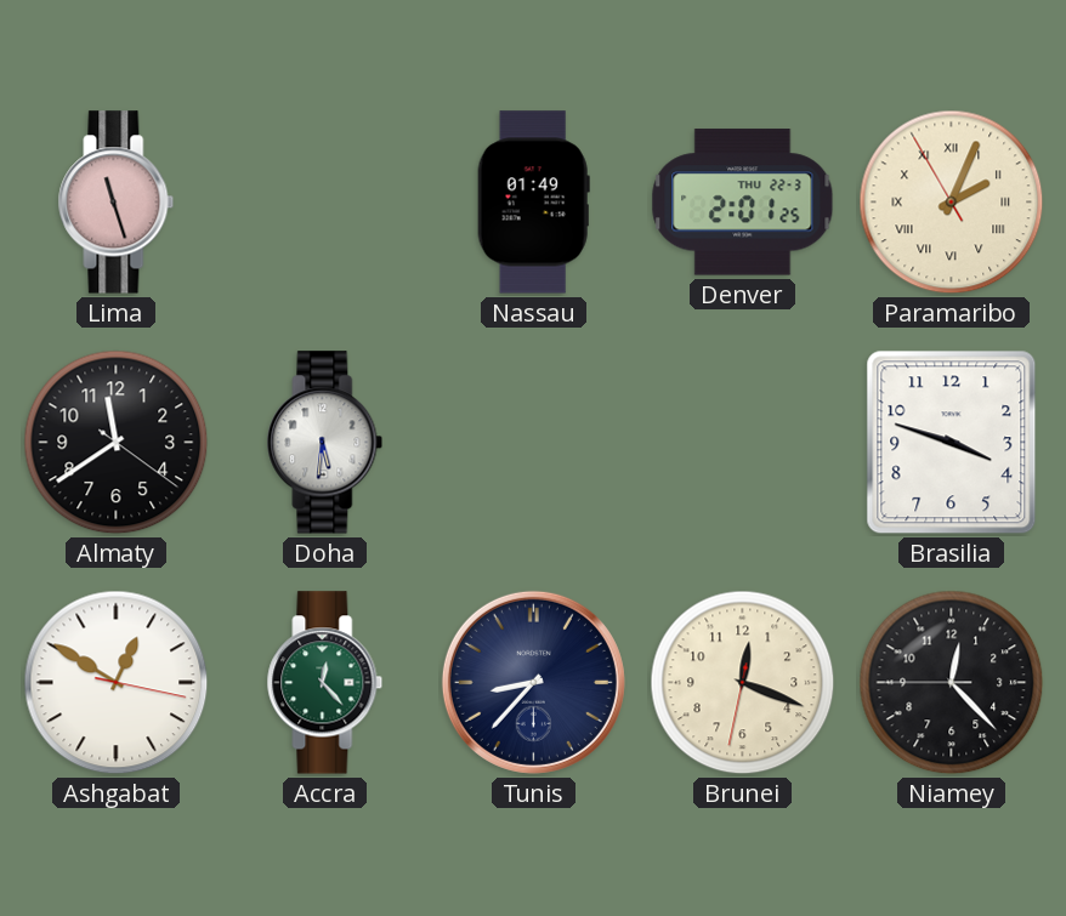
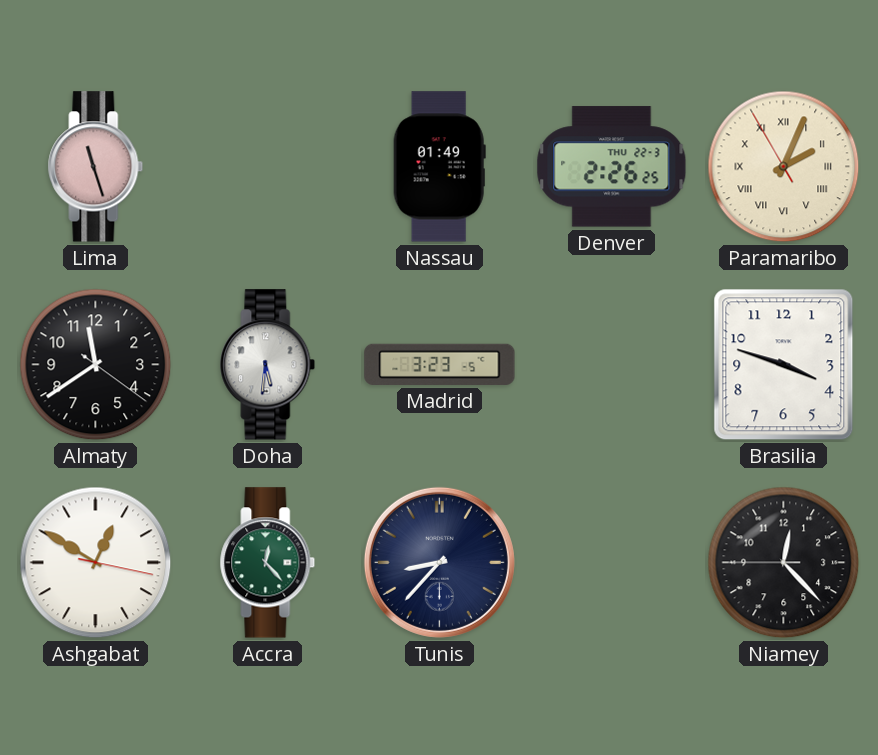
Denver: 2:01 -> 2:26
Madrid: none -> 3:23
Brunei: 12:18 -> none
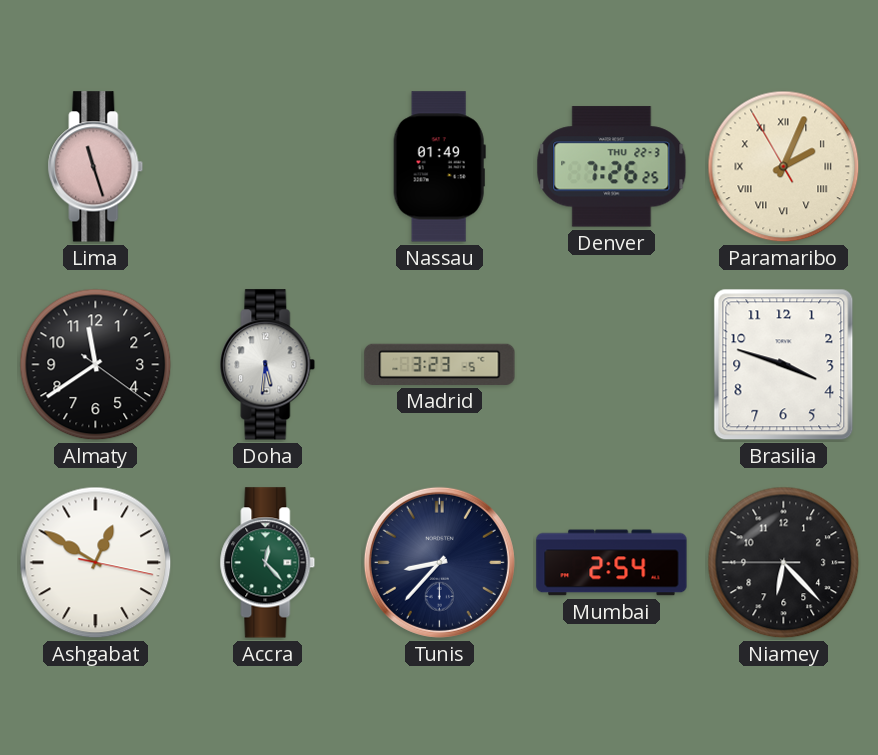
Denver: 2:26 -> 7:26
Mumbai: none -> 2:54
Niamey: 12:22 -> 6:22
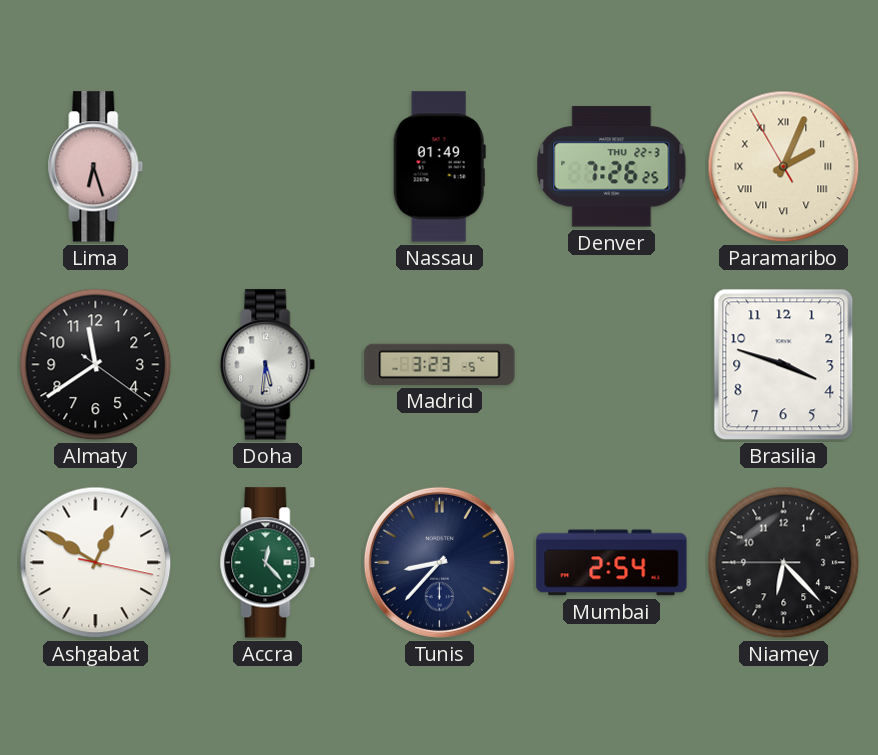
Lima: 11:27 -> 6:27
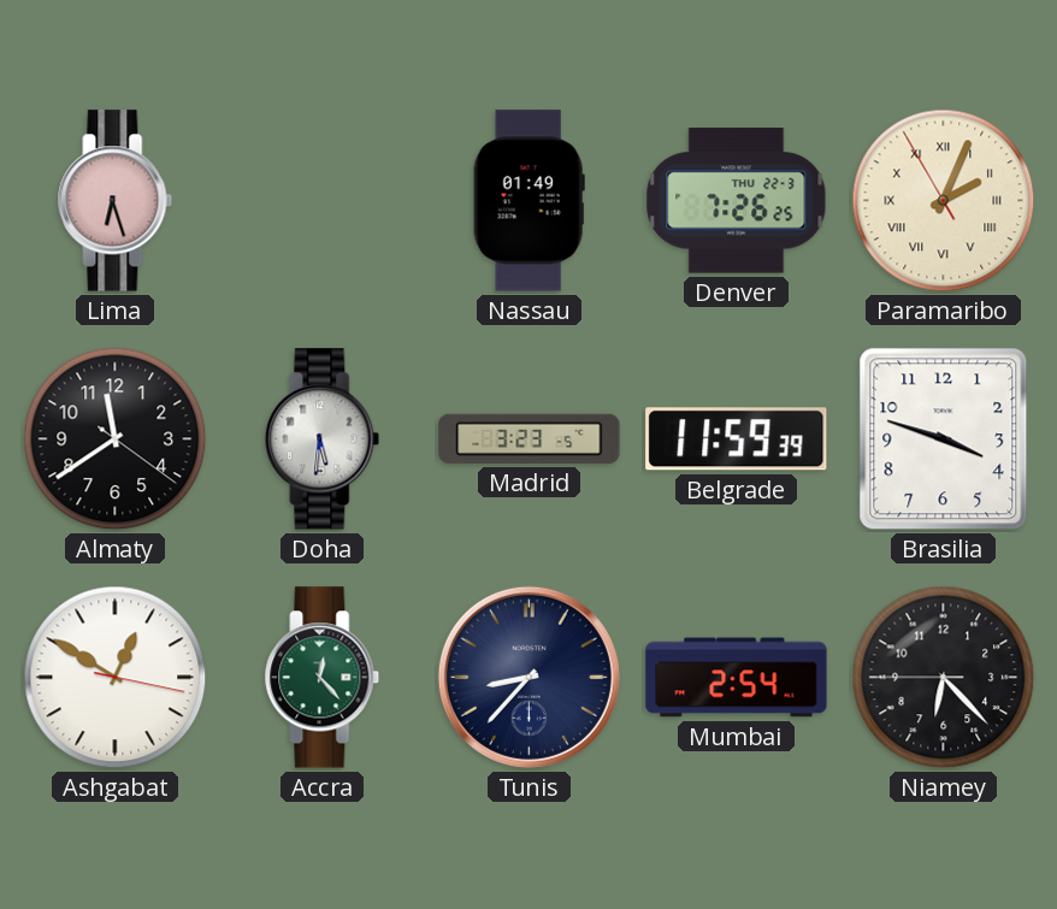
Belgrade: none -> 11:59
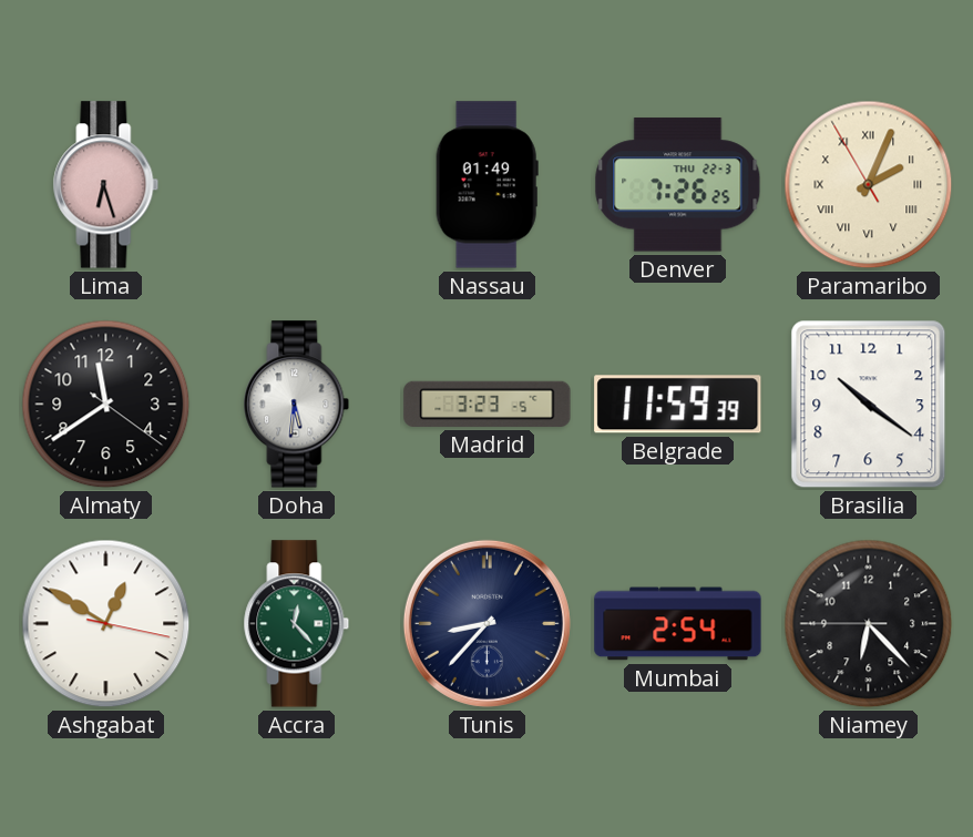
Brasilia: 3:48 -> 10:21
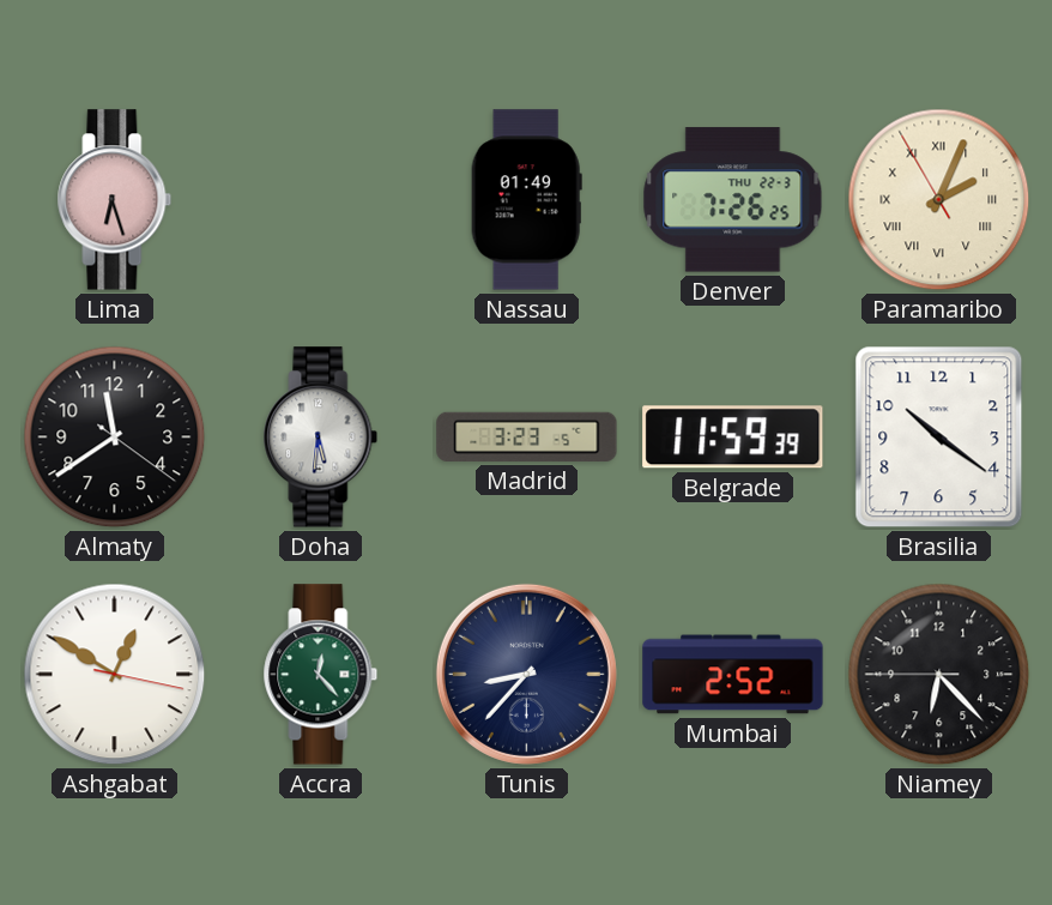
Mumbai: 2:54 -> 2:52
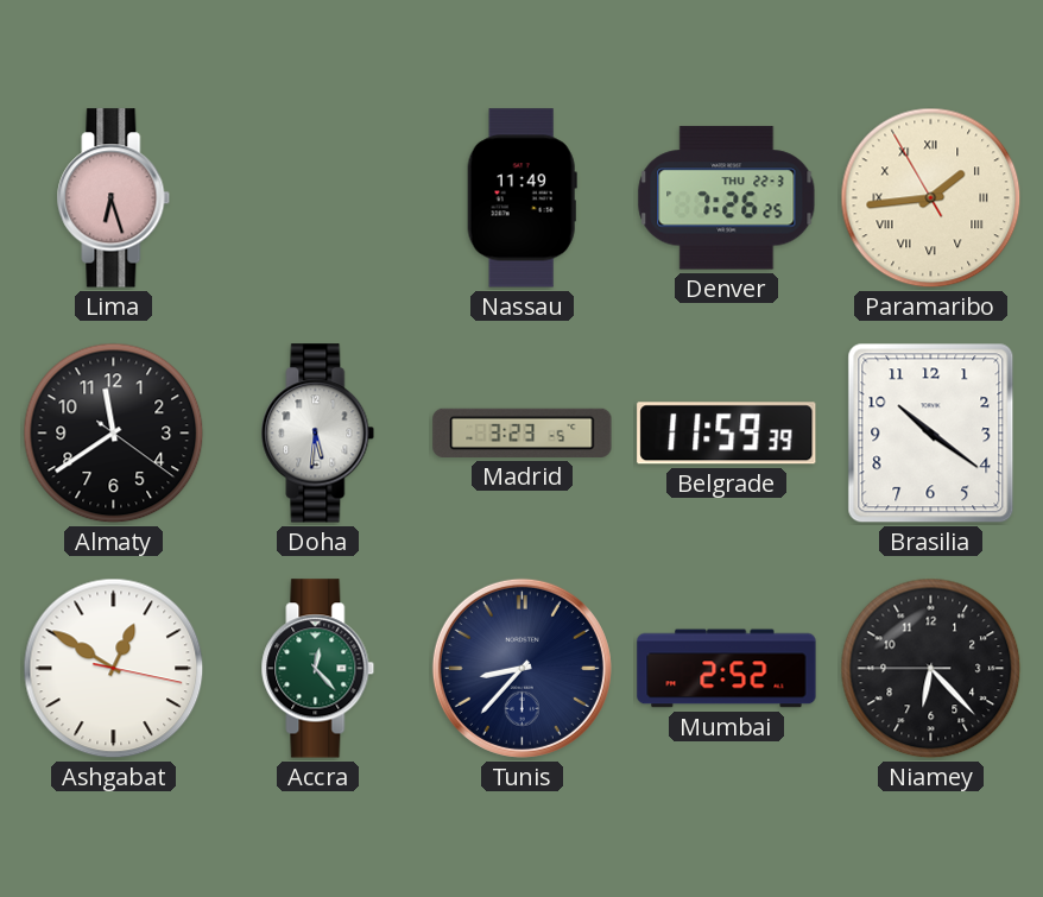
Nassau: 01:49 -> 11:49
Paramaribo: 2:03 -> 1:43
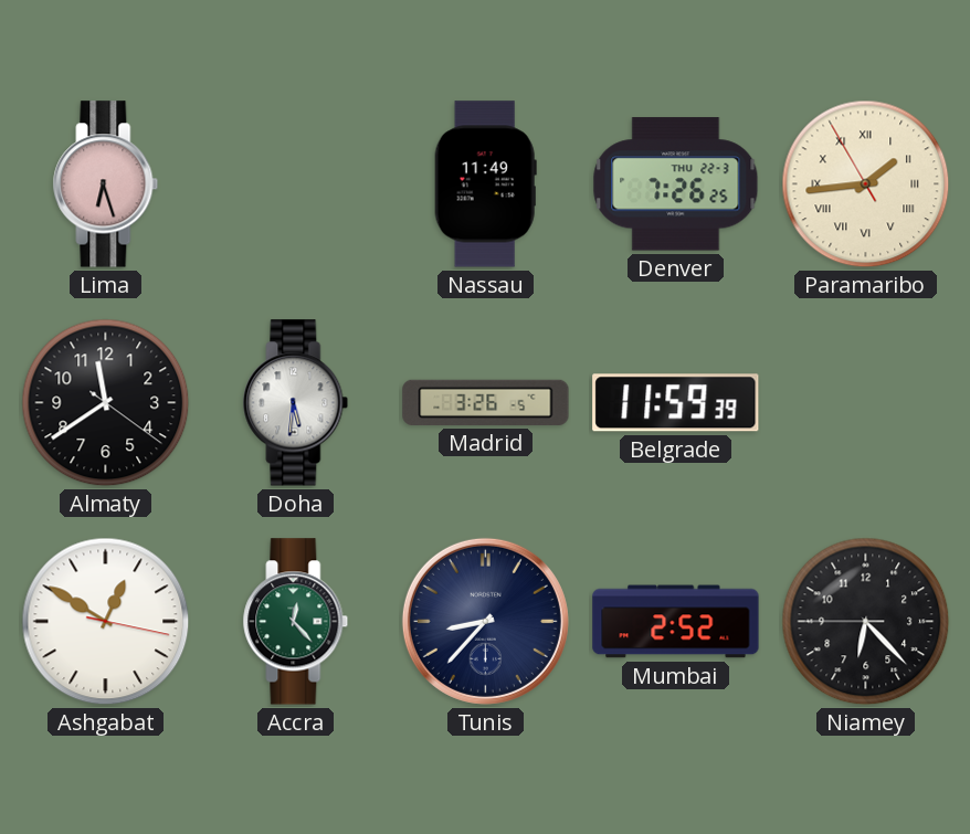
Madrid: 3:23 -> 3:26
Brasilia: 10:21 -> none
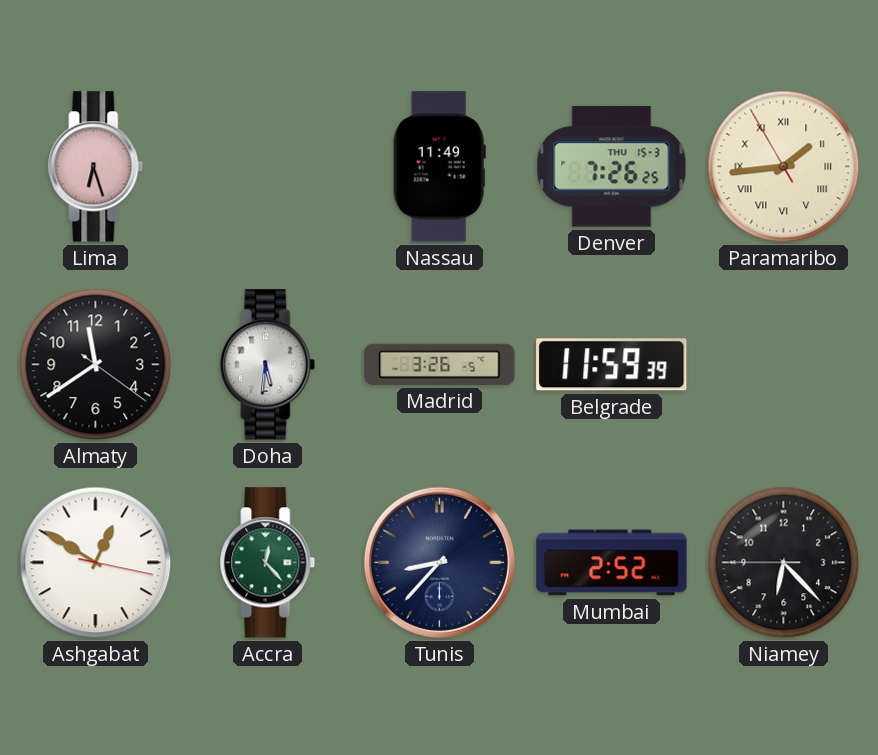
Denver date: THU 22-3 -> THU 15-3
